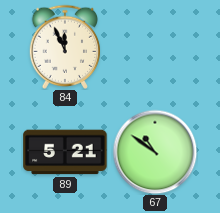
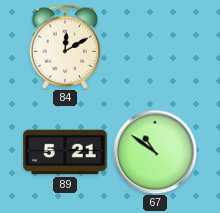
84: 11:56 -> 12:10
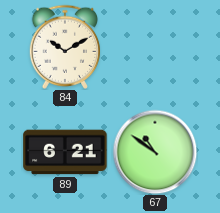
84: 12:10 -> 10:10
89: 5:21 -> 6:21
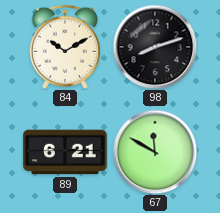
98: none -> 8:12
67: 10:51 -> 11:50
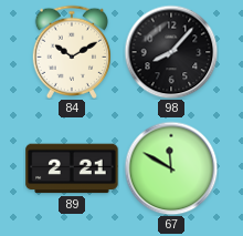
98: 8:12 -> 8:07
89: 6:21 -> 2:21
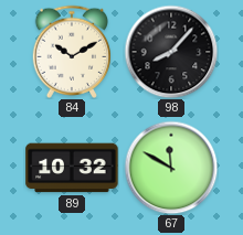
89: 2:21 -> 10:32
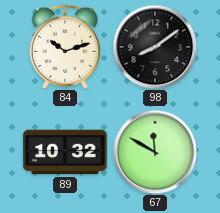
84: 10:10 -> 10:12
98: 8:07 -> 8:09
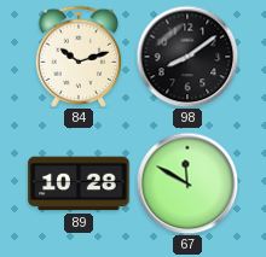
89: 10:32 -> 10:28
